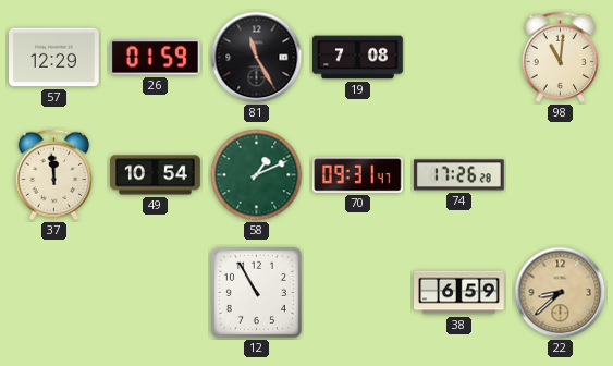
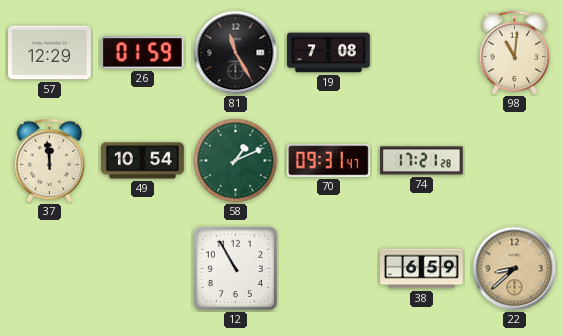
74: 17:26 -> 17:21
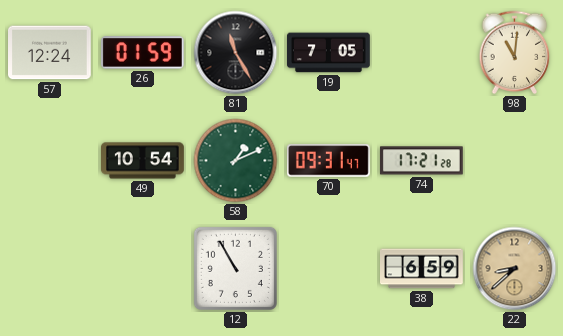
57: 12:29 -> 12:24
19: 7:08 -> 7:05
37: 11:59 -> none
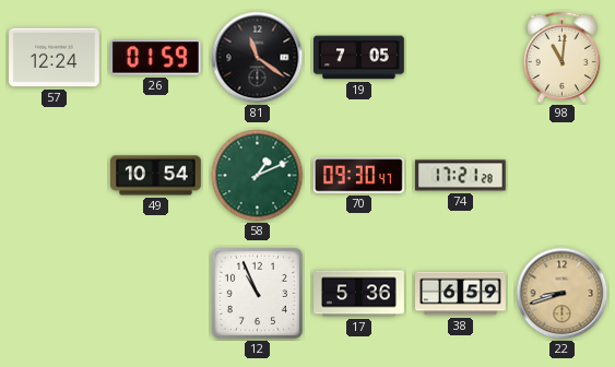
81: 11:25 -> 11:21
70: 09:31 -> 09:30
12: 10:55 -> 10:56
17: none -> 5:36
22: 8:38 -> 8:42
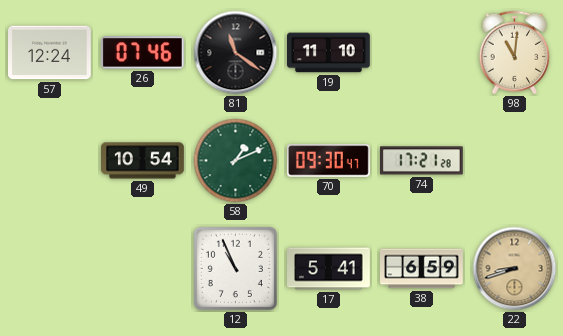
26: 01:59 -> 07:46
19: 7:05 -> 11:10
17: 5:36 -> 5:41
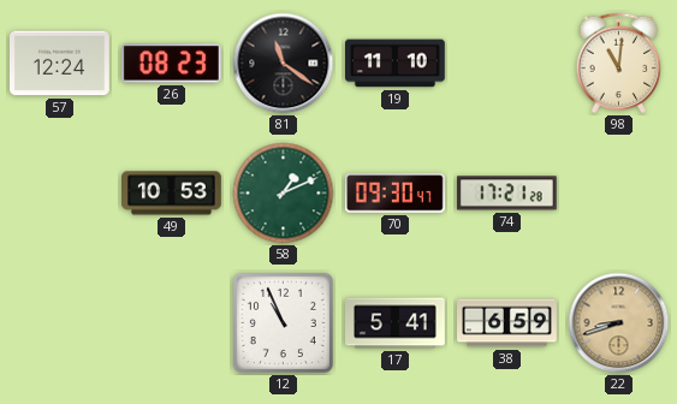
26: 07:46 -> 08:23
49: 10:54 -> 10:53
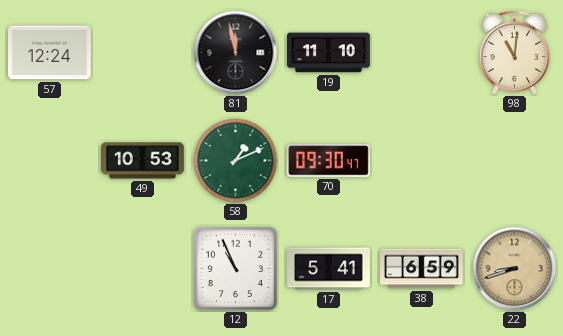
26: 08:23 -> none
81: 11:21 -> 11:58
74: 17:21 -> none
